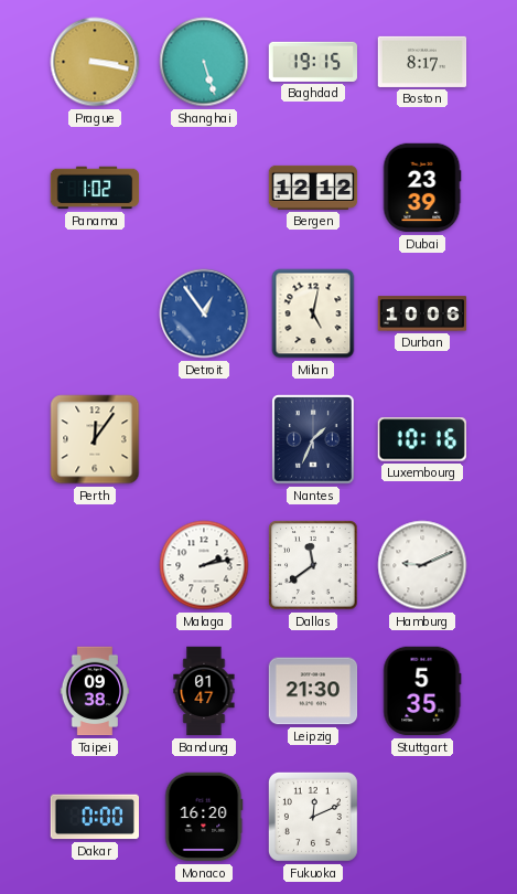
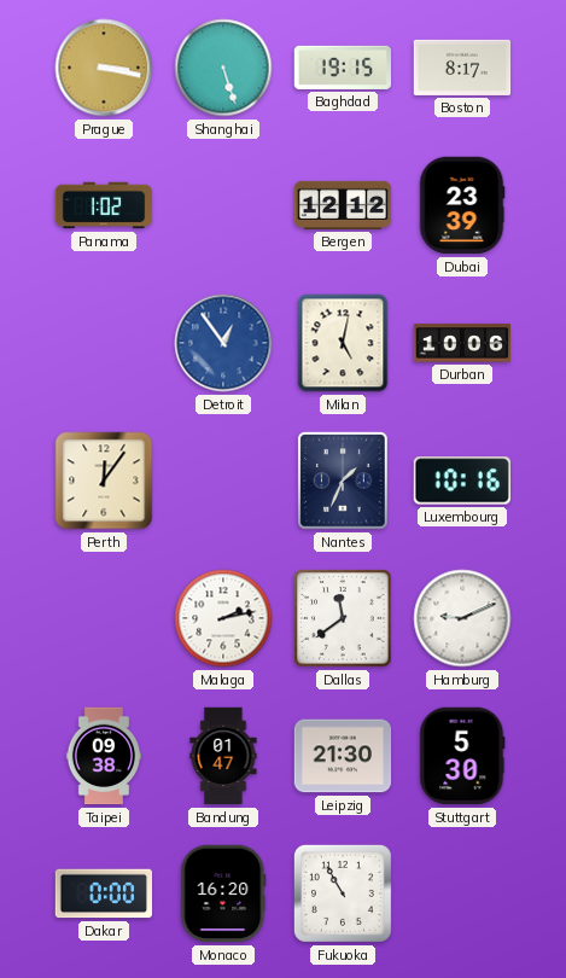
Stuttgart: 5:35 -> 5:30
Fukuoka: 12:11 -> 10:55
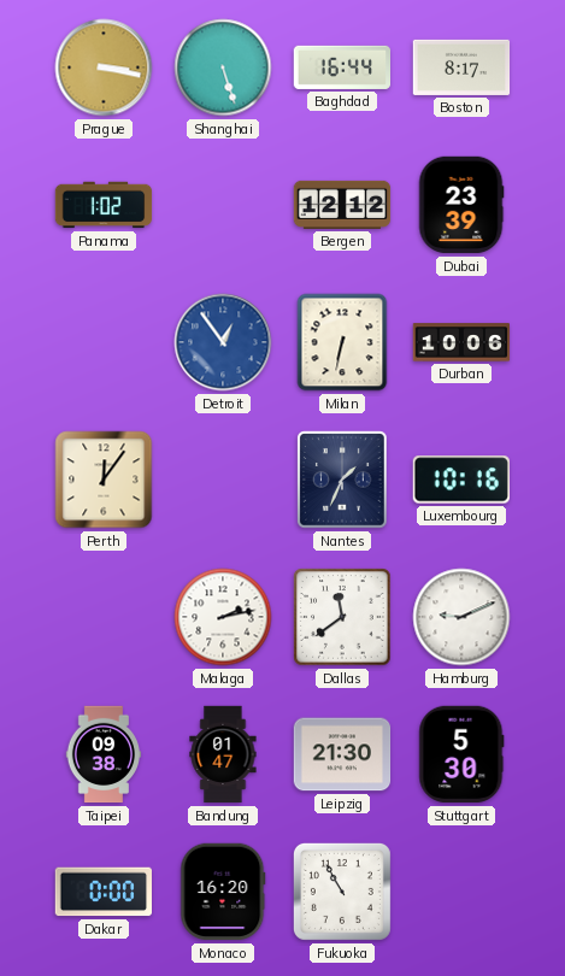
Baghdad: 19:15 -> 16:44
Milan: 5:02 -> 6:32
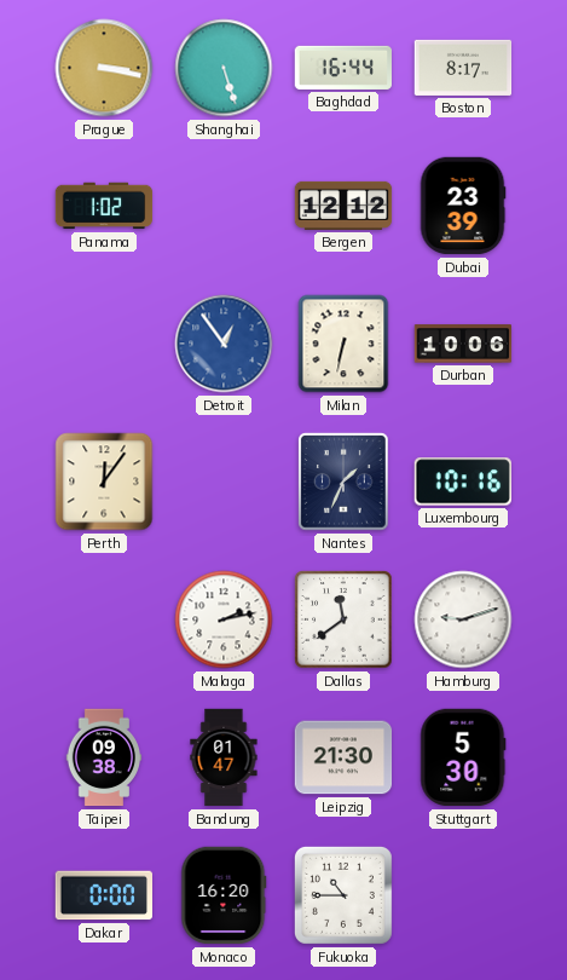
Hamburg: 9:11 -> 9:12
Fukuoka: 10:55 -> 10:45
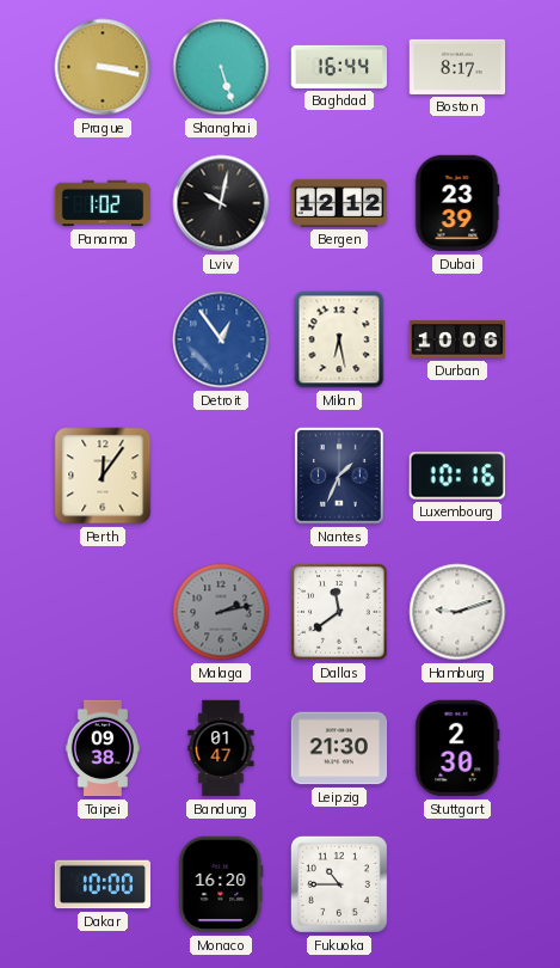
Lviv: none -> 10:02
Milan: 6:32 -> 6:28
Malaga dial: white -> grey
Stuttgart: 5:30 -> 2:30
Dakar: 0:00 -> 10:00
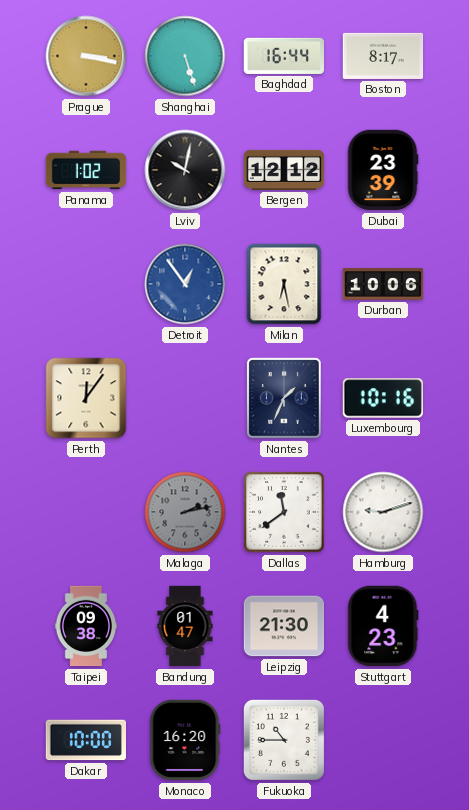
Stuttgart: 2:30 -> 4:23
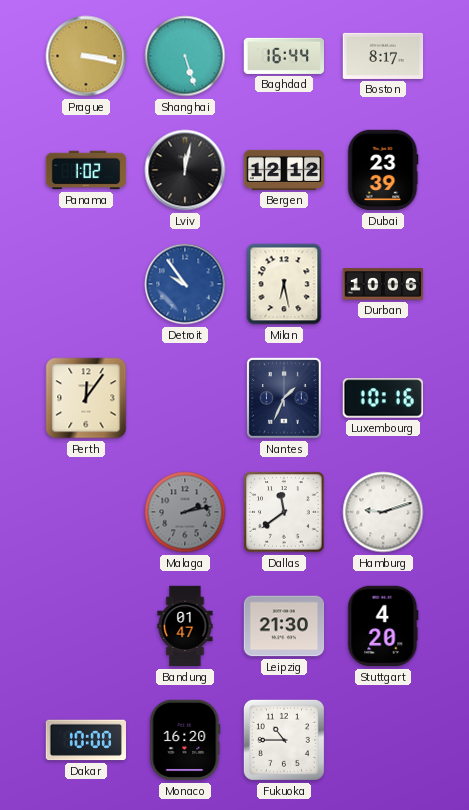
Lviv: 10:02 -> 12:02
Detroit: 12:54 -> 9:54
Taipei: 09:38 -> none
Stuttgart: 4:23 -> 4:20
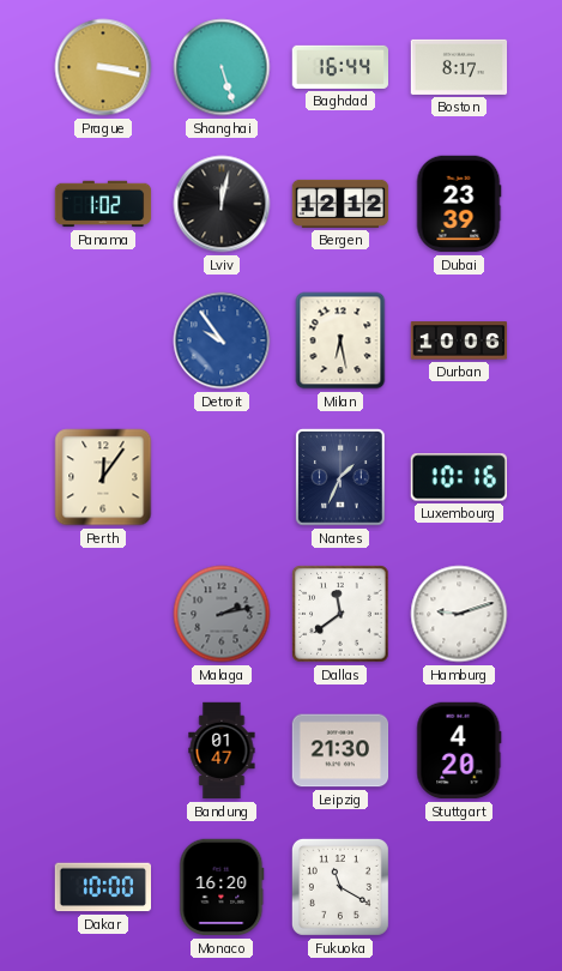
Fukuoka: 10:45 -> 11:20
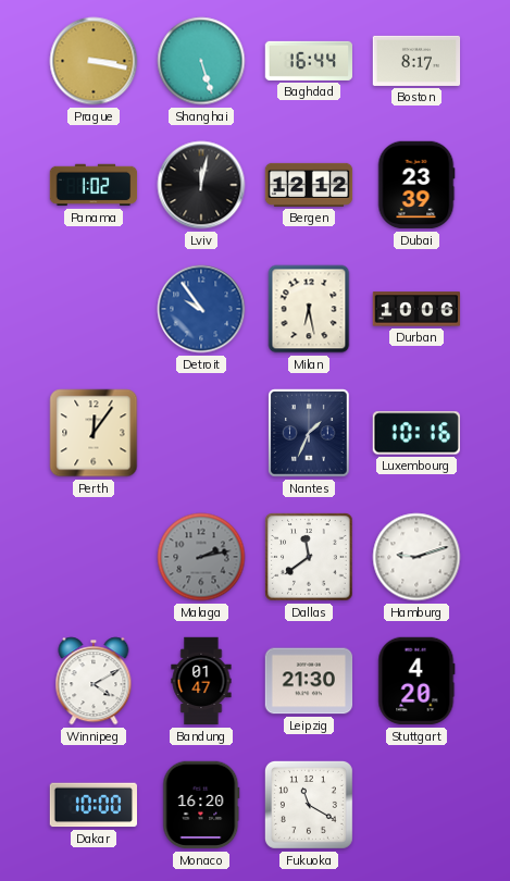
Winnipeg: none -> 4:10
